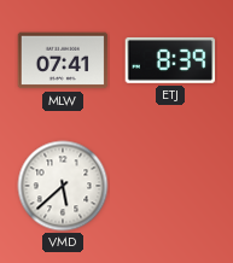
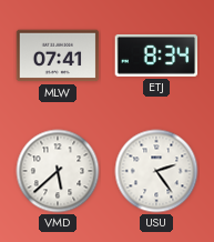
ETJ: 8:39 -> 8:34
USU: none -> 2:24
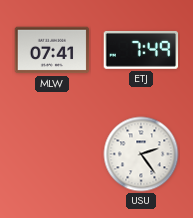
ETJ: 8:34 -> 7:49
VMD: 5:38 -> none
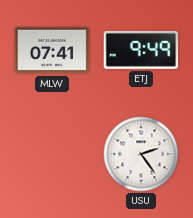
ETJ: 7:49 -> 9:49
